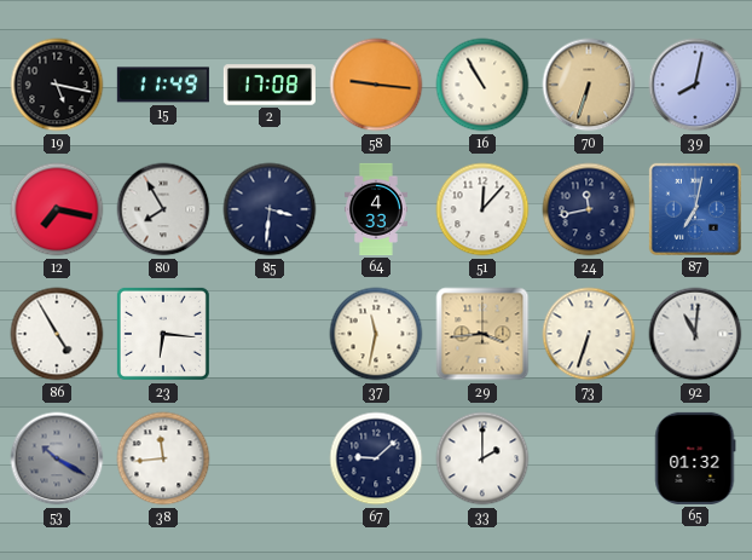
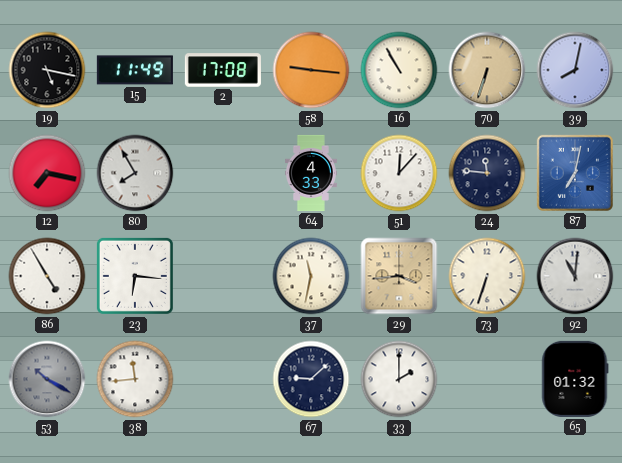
85: 3:31 -> none
24: 11:43 -> 11:46
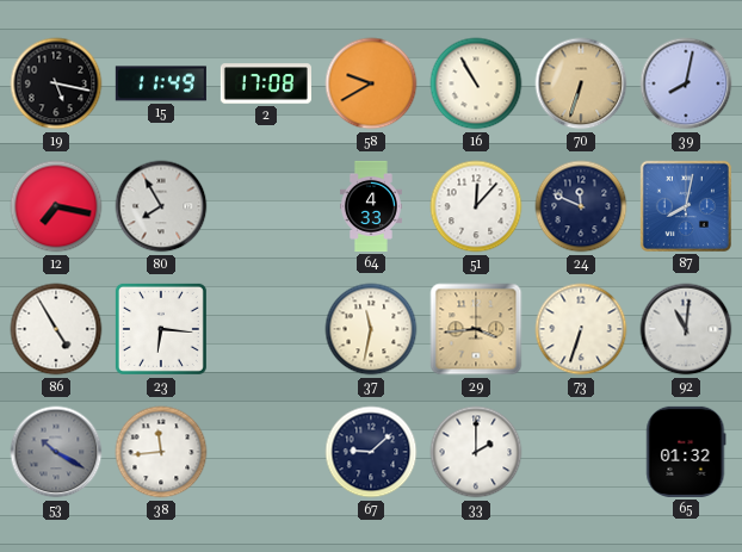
58: 9:16 -> 9:40
24: 11:46 -> 11:49
87: 7:02 -> 8:02
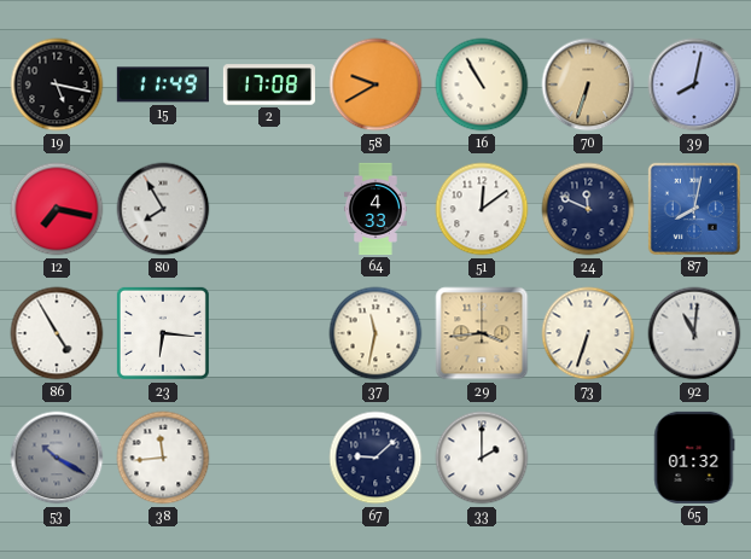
51: 12:07 -> 12:09
